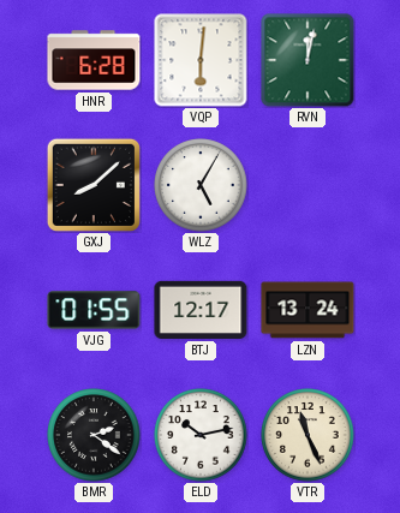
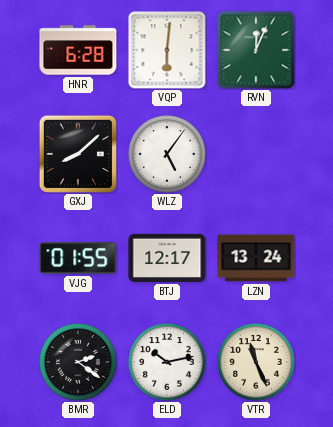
RVN: 12:02 -> 12:04
WLZ: 5:05 -> 5:06
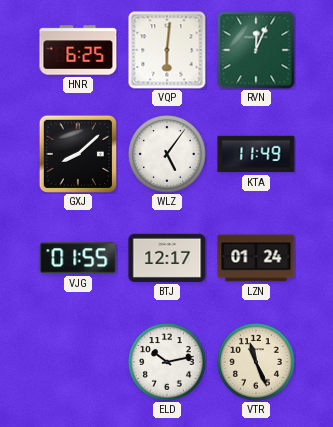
HNR: 6:28 -> 6:25
KTA: none -> 11:49
LZN: 13:24 -> 01:24
BMR: 2:21 -> none
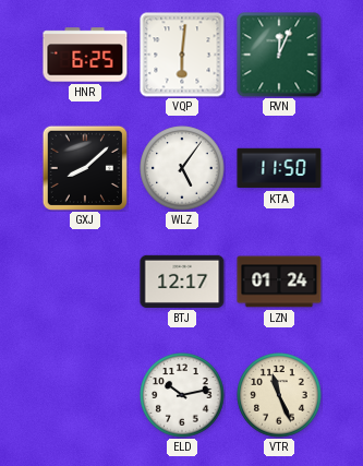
KTA: 11:49 -> 11:50
VJG: 01:55 -> none
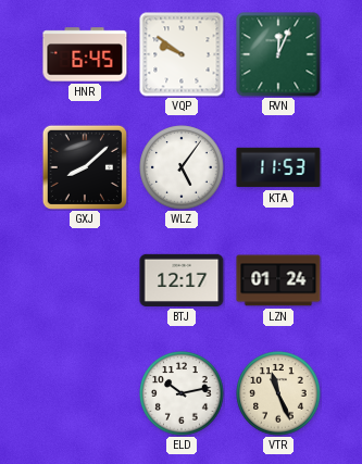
HNR: 6:25 -> 6:45
VQP: 6:01 -> 9:51
KTA: 11:50 -> 11:53
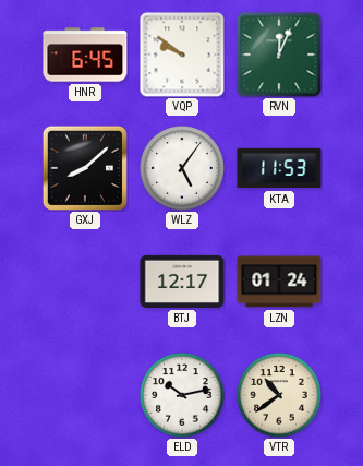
VTR: 11:26 -> 10:39
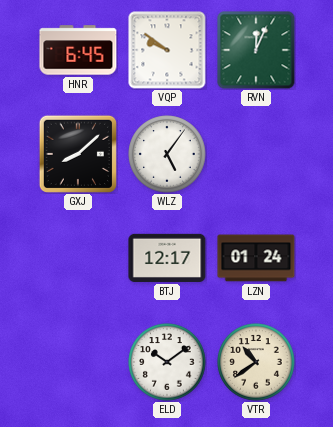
KTA: 11:53 -> none
ELD: 10:13 -> 10:09
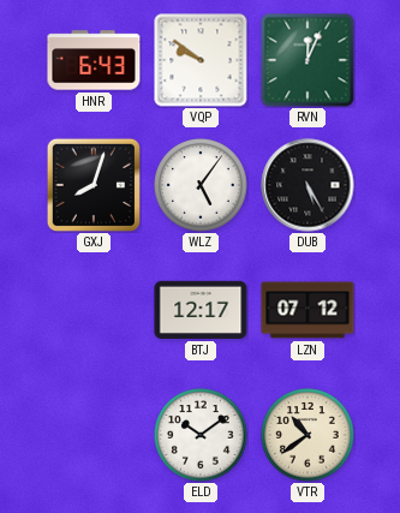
HNR: 6:45 -> 6:43
GXJ: 8:08 -> 8:03
DUB: none -> 5:25
LZN: 01:24 -> 07:12
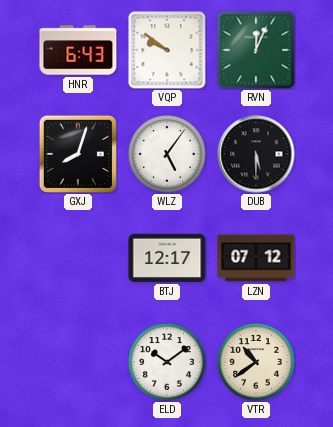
DUB: 5:25 -> 5:30
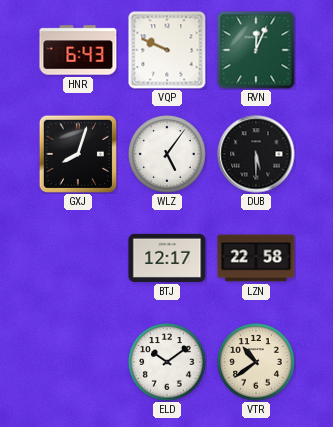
VQP: 9:51 -> 9:49
LZN: 07:12 -> 22:58
